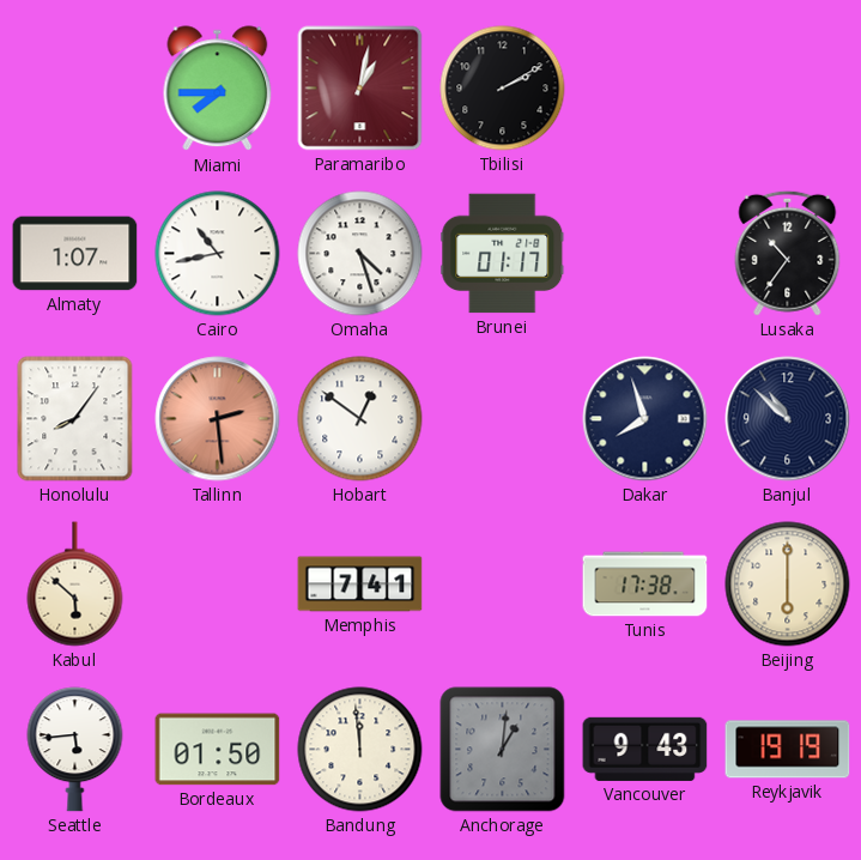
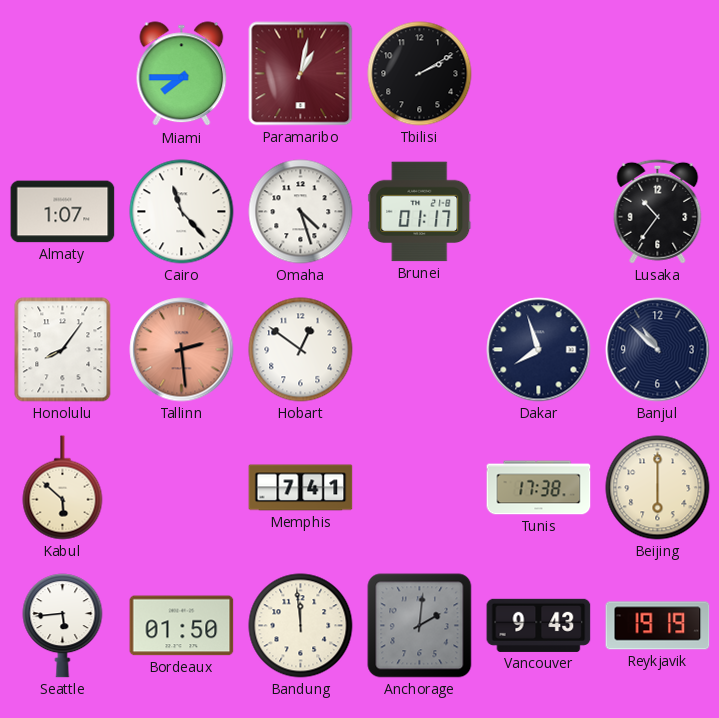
Cairo: 10:43 -> 11:23
Anchorage: 1:01 -> 2:01
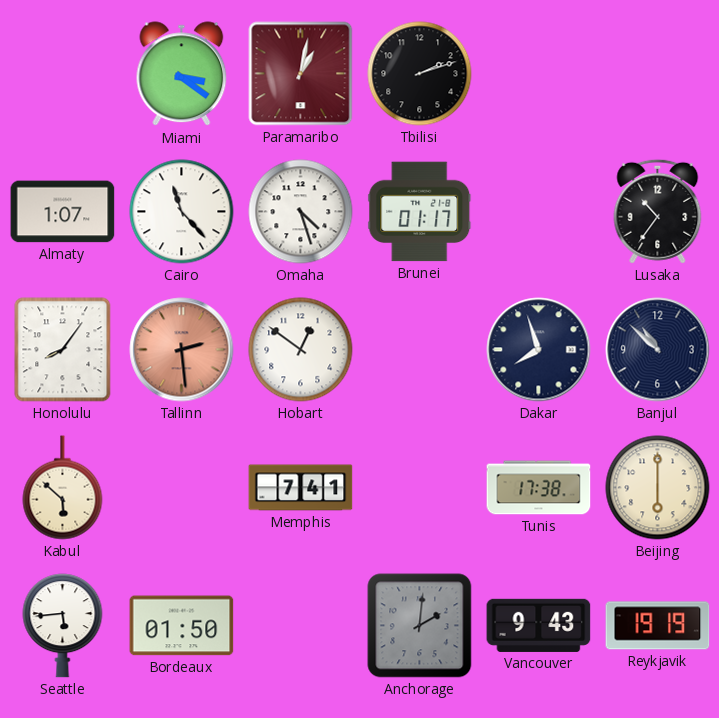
Miami: 7:45 -> 3:21
Tbilisi: 2:10 -> 2:12
Bandung: 11:59 -> none
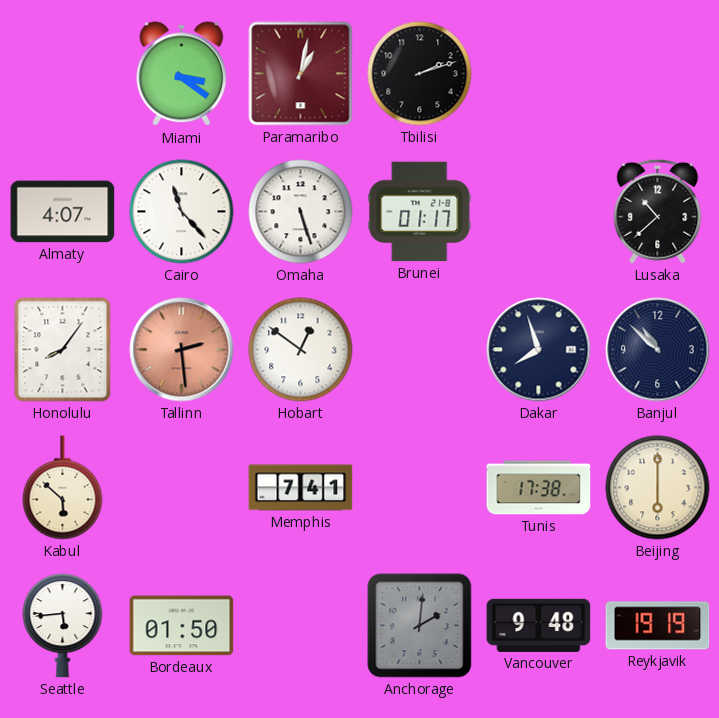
Almaty: 1:07 -> 4:07
Omaha: 4:27 -> 5:27
Lusaka: 10:36 -> 10:38
Vancouver: 9:43 -> 9:48
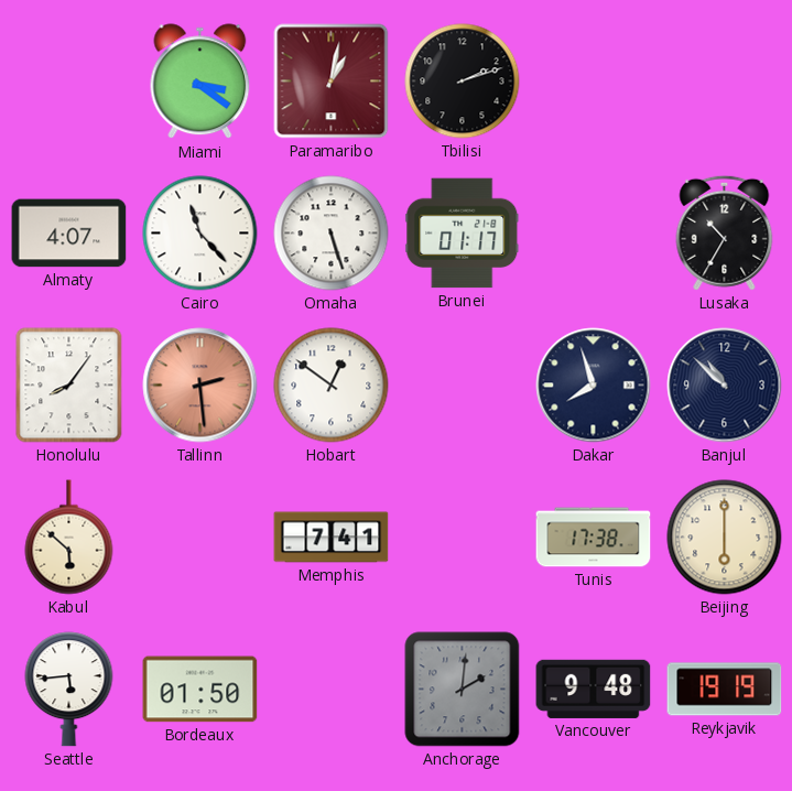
Lusaka: 10:38 -> 10:35
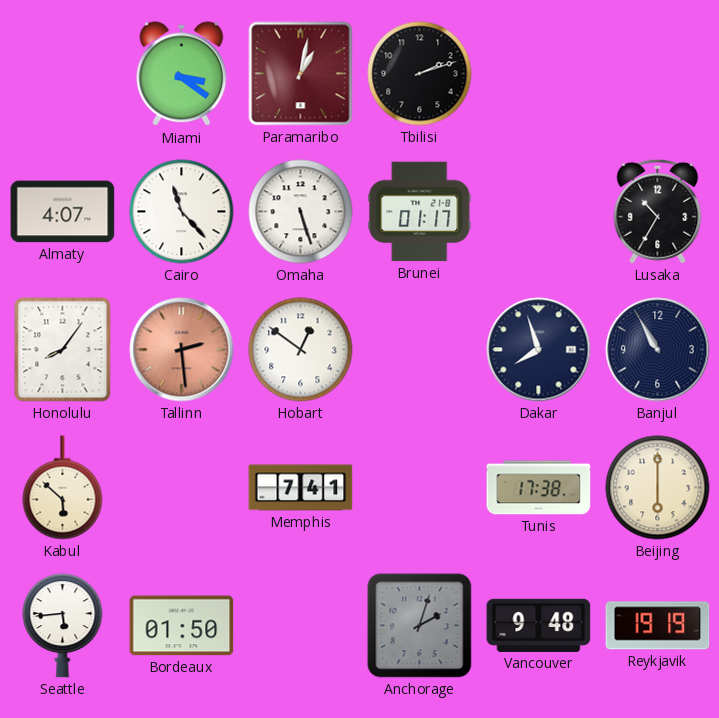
Banjul: 10:52 -> 10:55
Anchorage: 2:01 -> 2:03
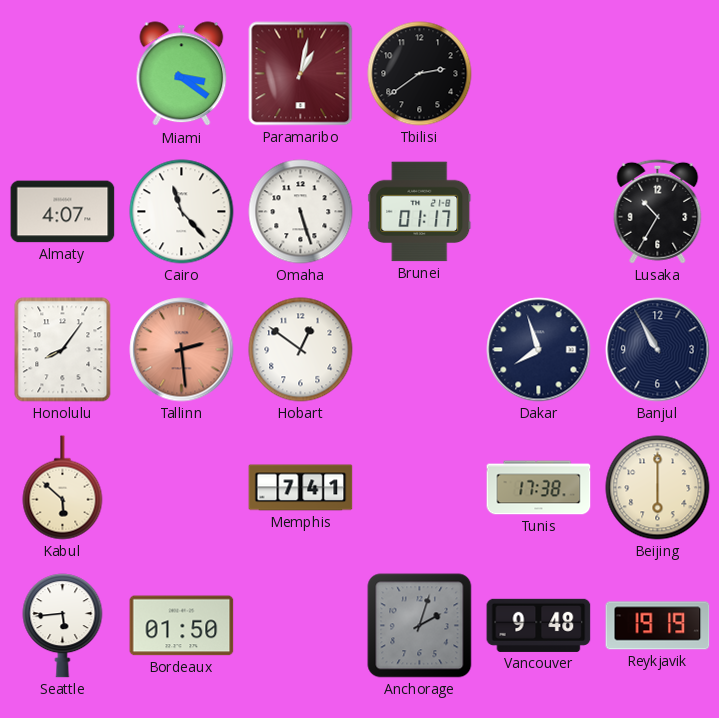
Tbilisi: 2:12 -> 2:39
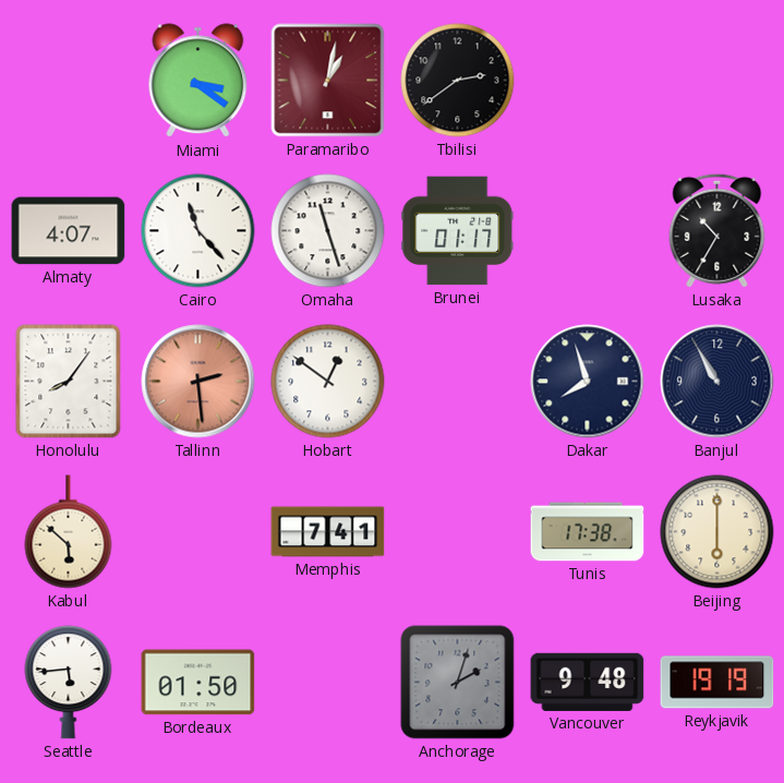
Omaha: 5:27 -> 11:27
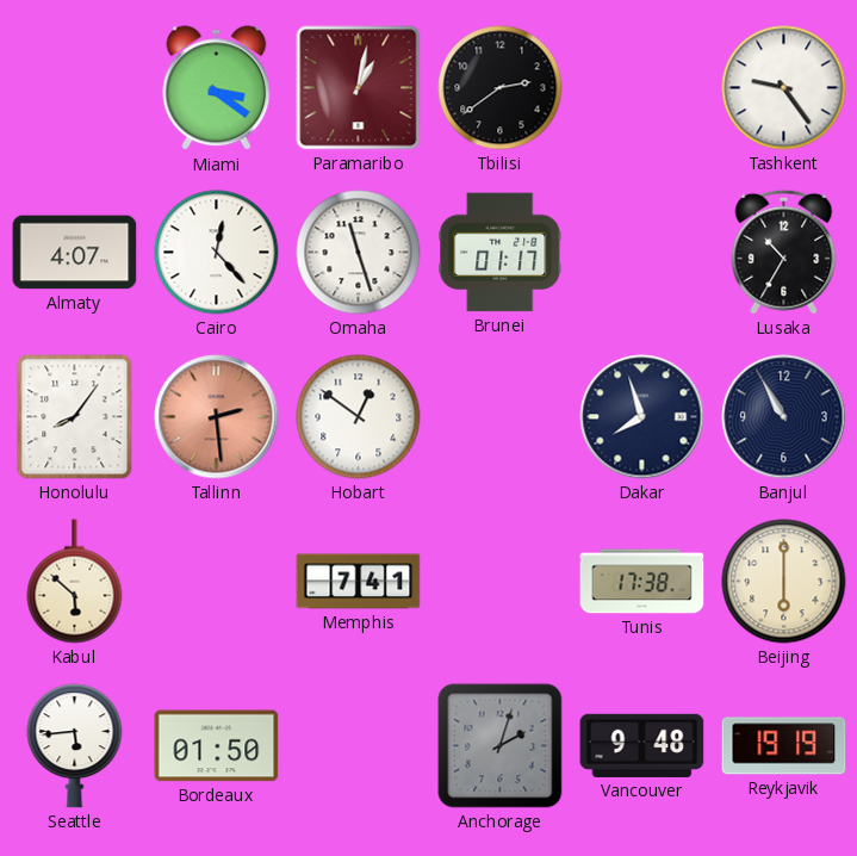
Tashkent: none -> 9:24
Cairo: 11:23 -> 12:23
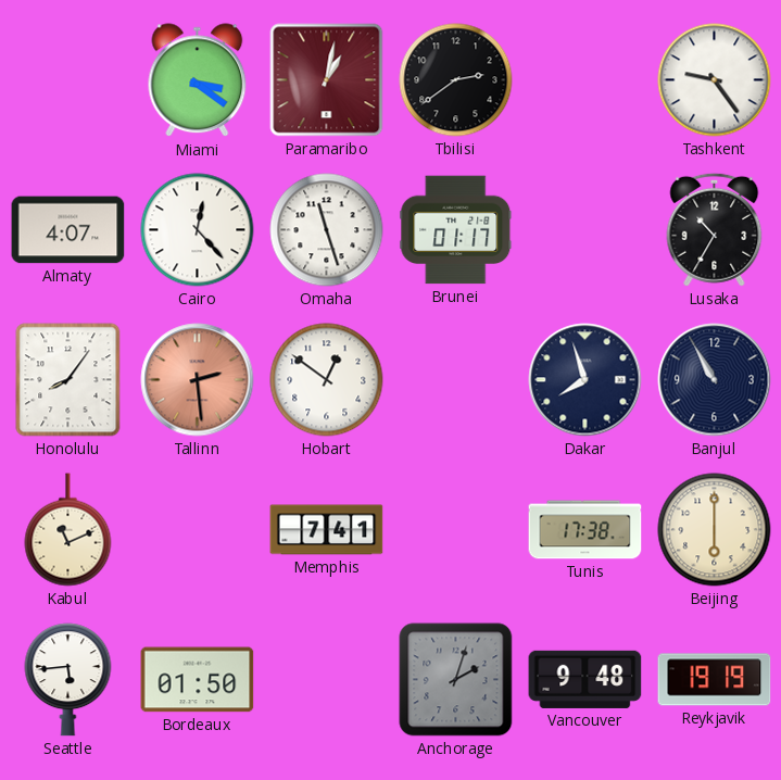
Kabul: 5:52 -> 11:11
